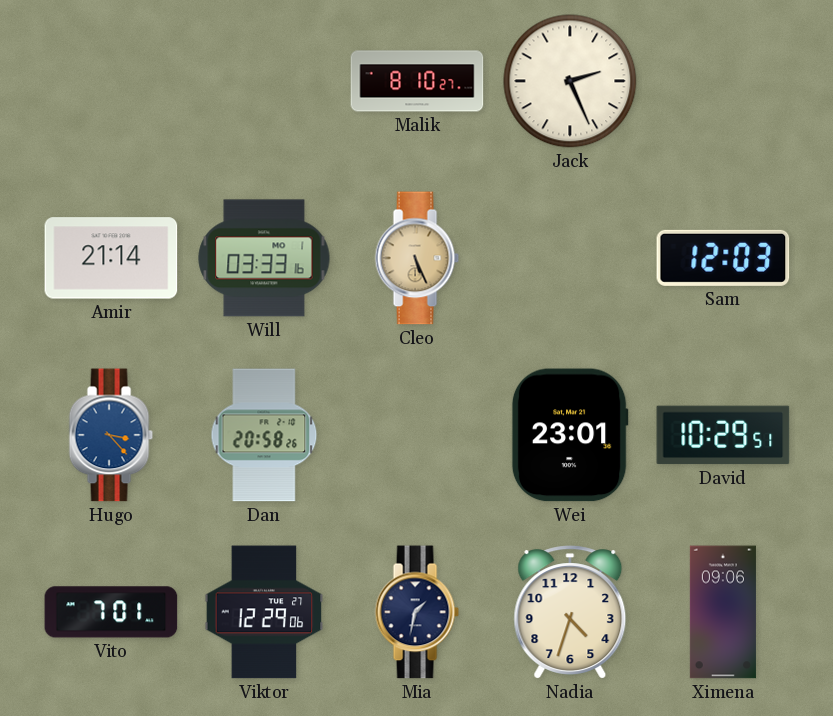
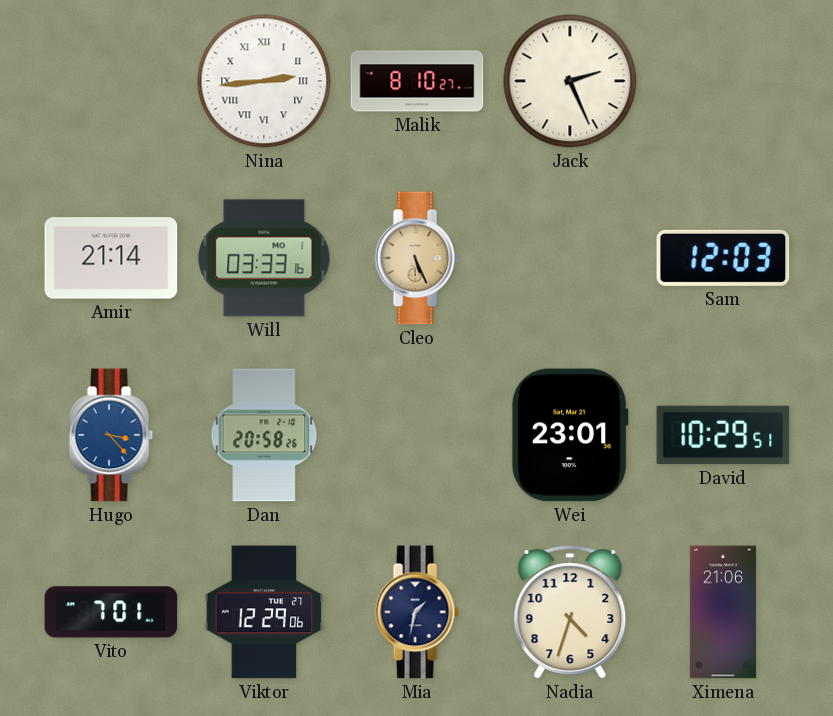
Nina: none -> 2:44
Ximena: 09:06 -> 21:06
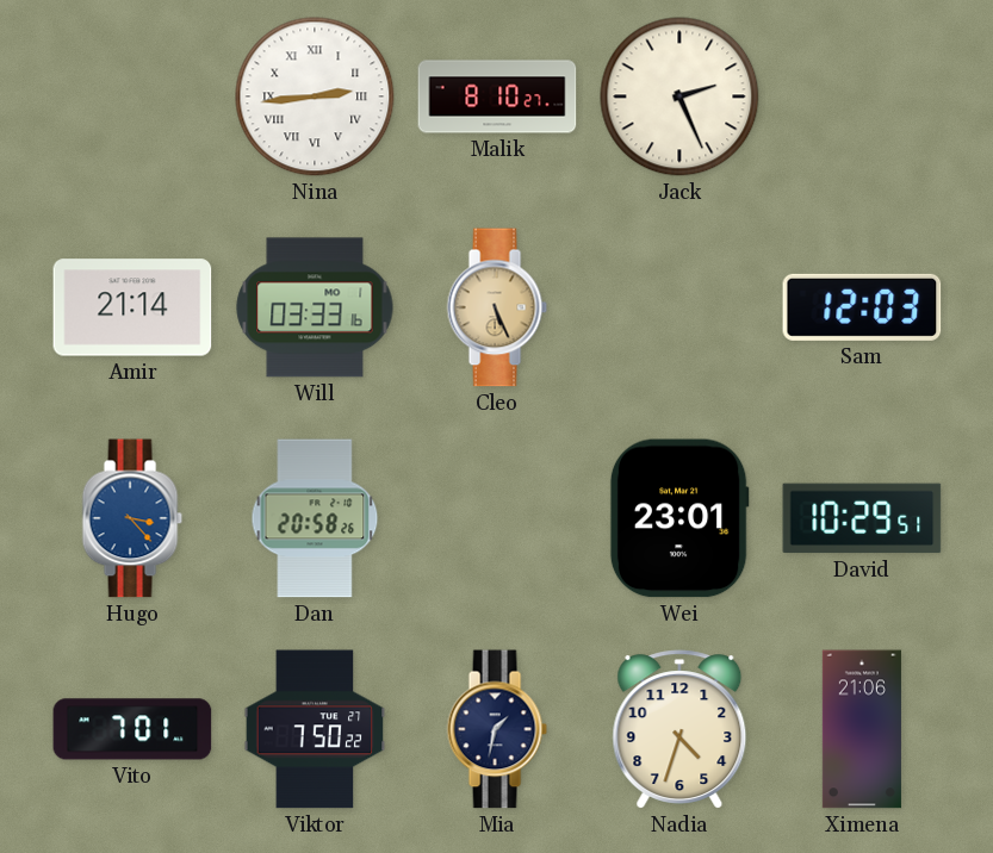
Viktor: 12:29 -> 7:50
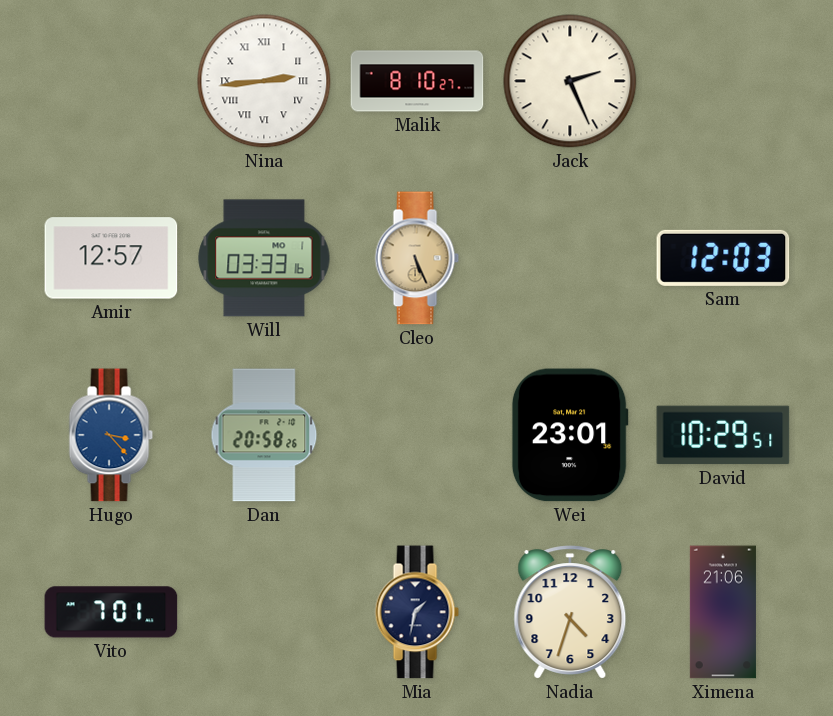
Amir: 21:14 -> 12:57
Viktor: 7:50 -> none
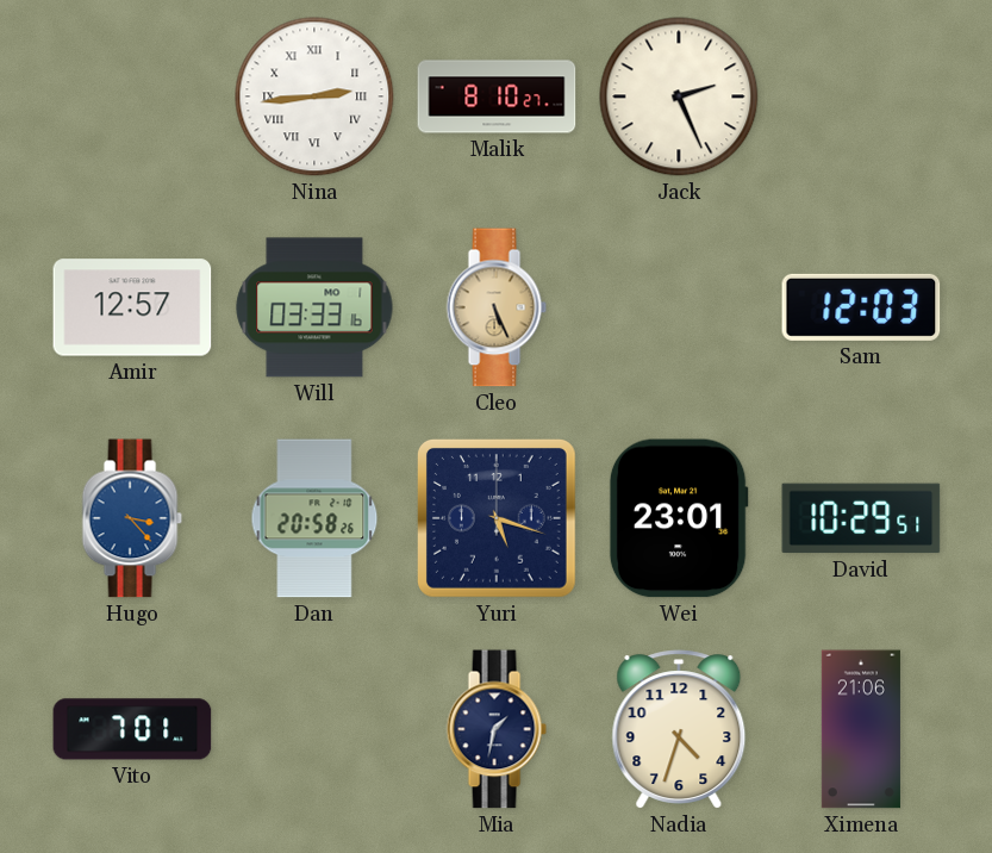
Yuri: none -> 5:18
